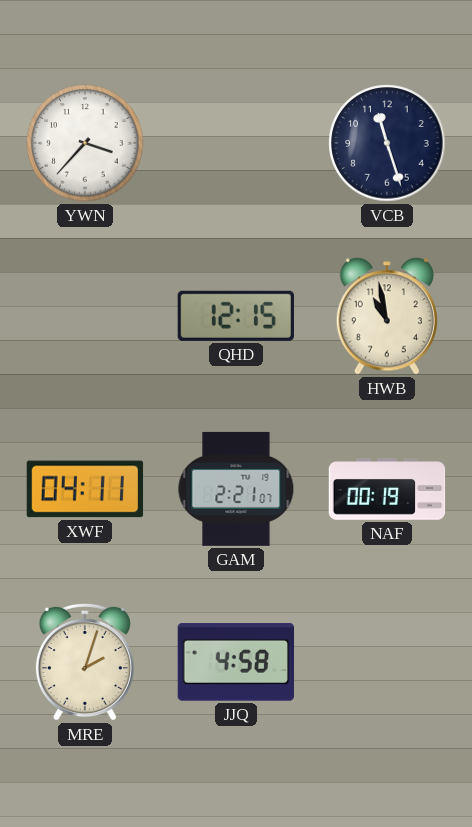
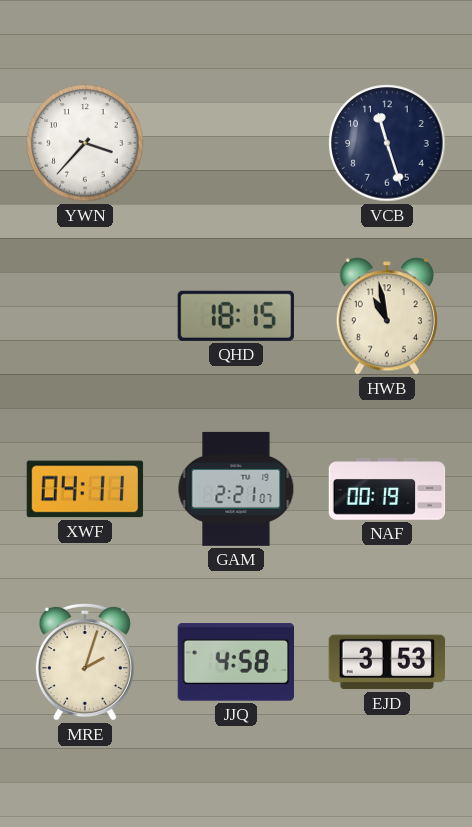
QHD: 12:15 -> 18:15
EJD: none -> 3:53
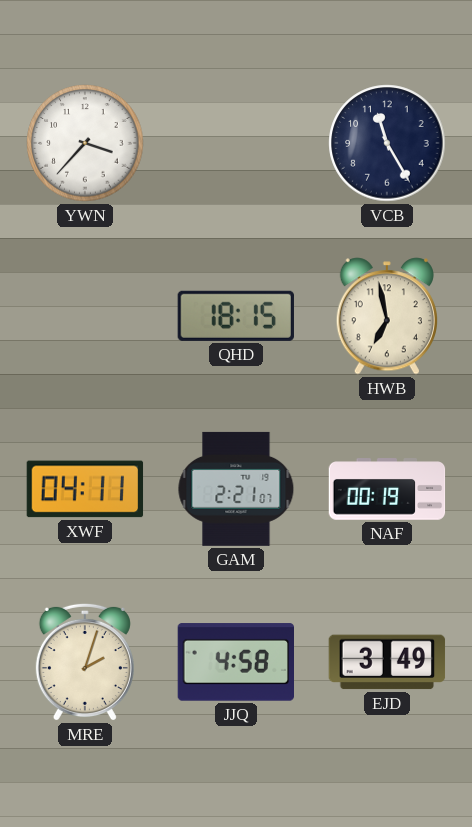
VCB: 11:27 -> 11:25
HWB: 10:58 -> 6:58
EJD: 3:53 -> 3:49
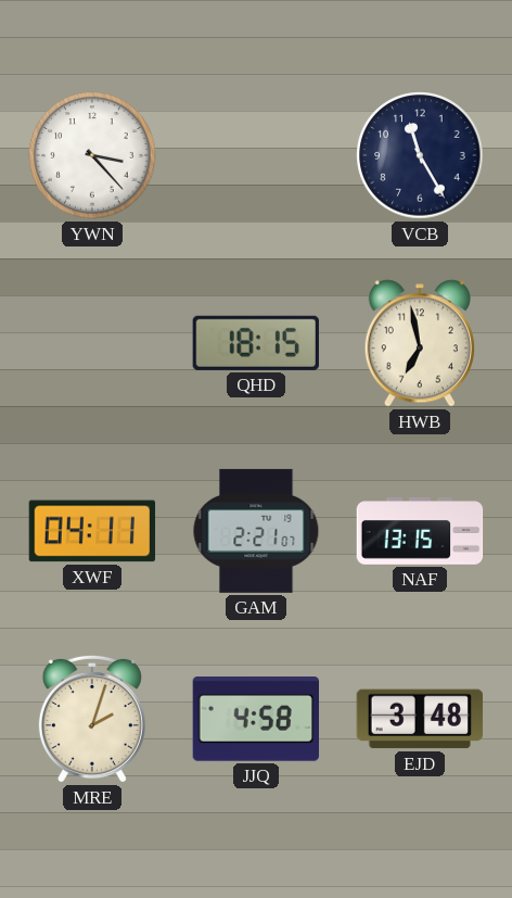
YWN: 3:37 -> 3:23
NAF: 00:19 -> 13:15
EJD: 3:49 -> 3:48
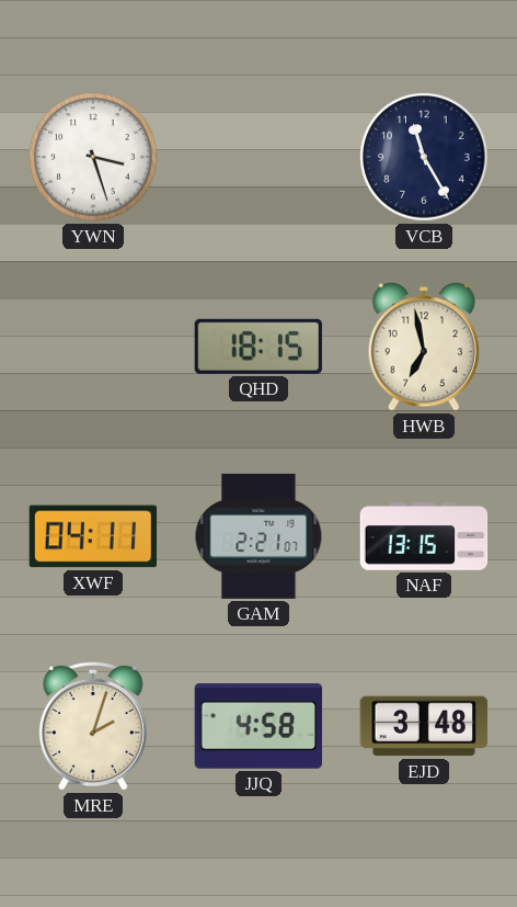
YWN: 3:23 -> 3:27
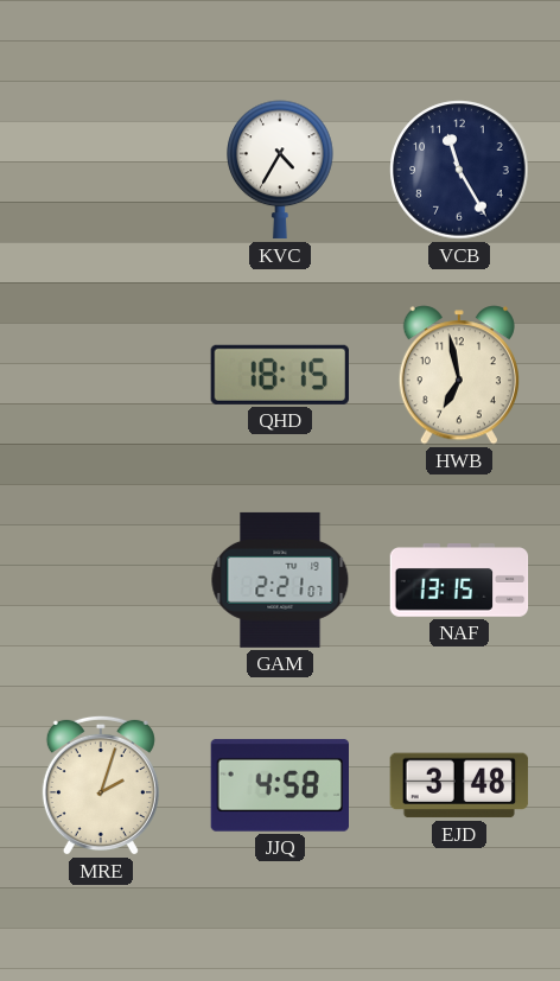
YWN: 3:27 -> none
KVC: none -> 4:35
XWF: 04:11 -> none
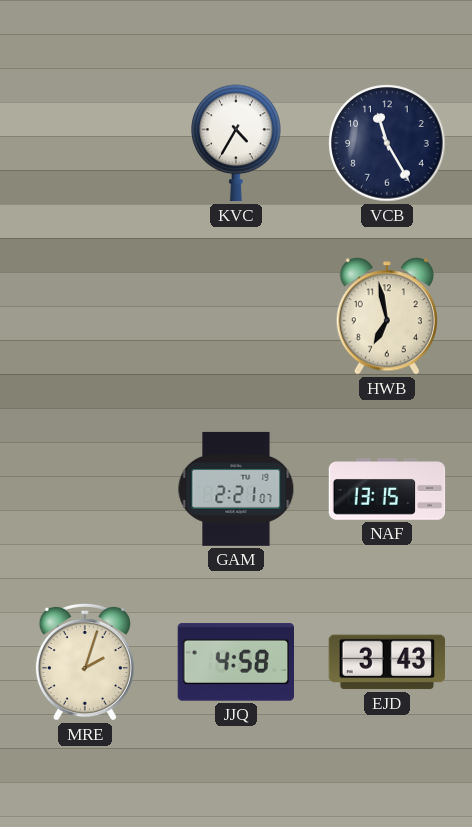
QHD: 18:15 -> none
EJD: 3:48 -> 3:43
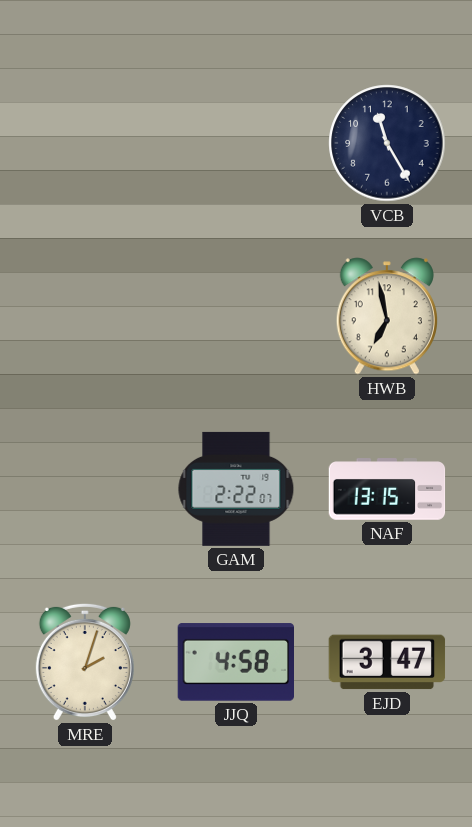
KVC: 4:35 -> none
GAM: 2:21 -> 2:22
EJD: 3:43 -> 3:47
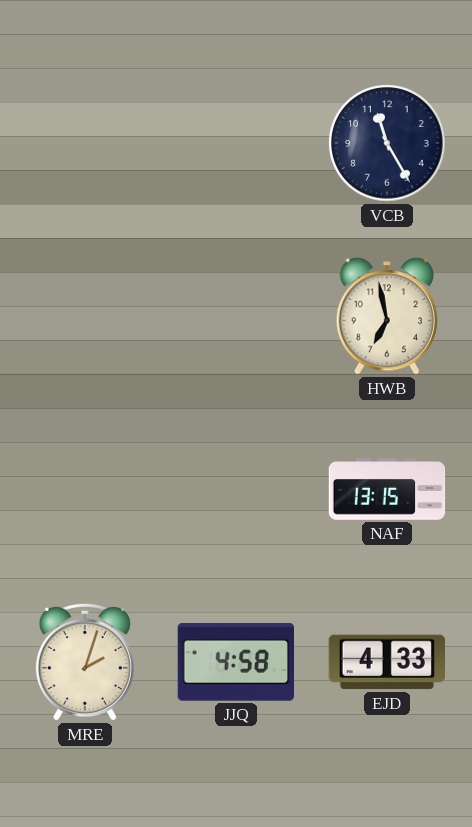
GAM: 2:22 -> none
EJD: 3:47 -> 4:33
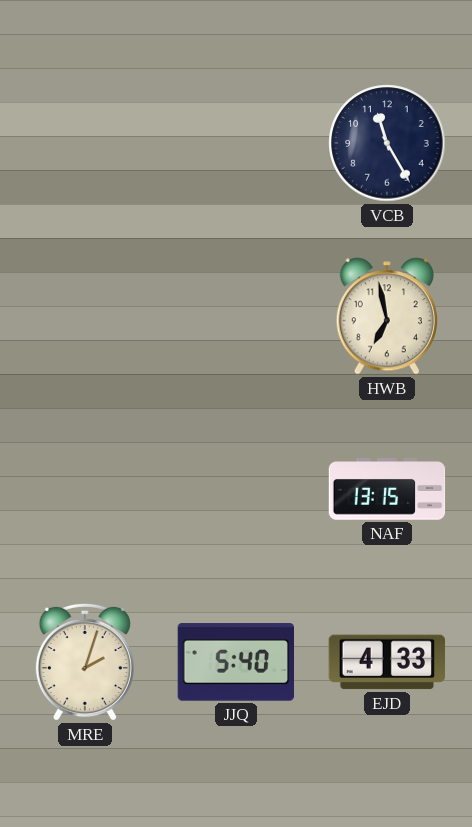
JJQ: 4:58 -> 5:40
